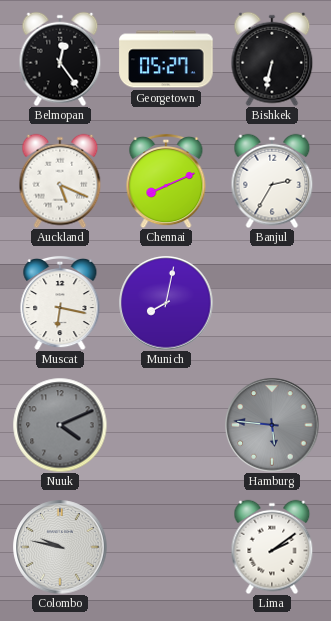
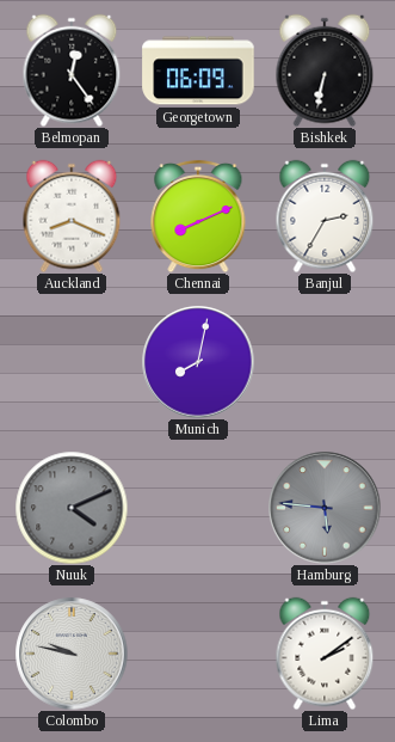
Georgetown: 05:27 -> 06:09
Auckland: 5:19 -> 8:19
Muscat: 6:17 -> none
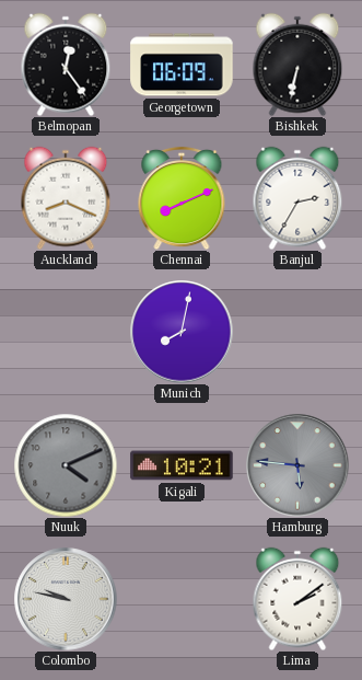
Kigali: none -> 10:21
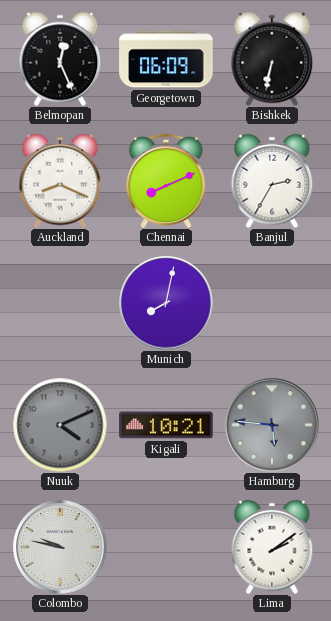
Belmopan: 12:24 -> 12:26
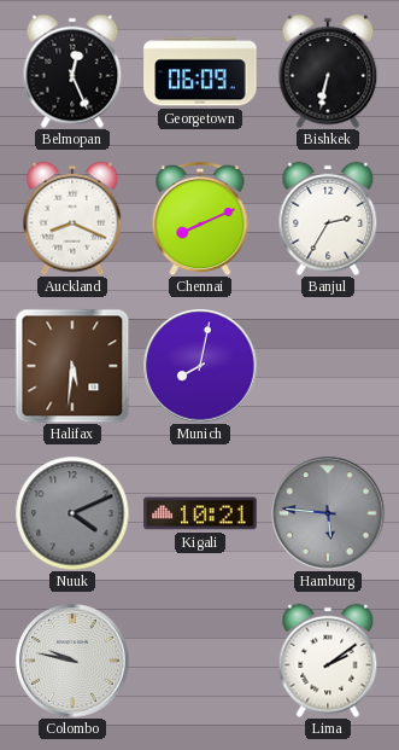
Halifax: none -> 5:31
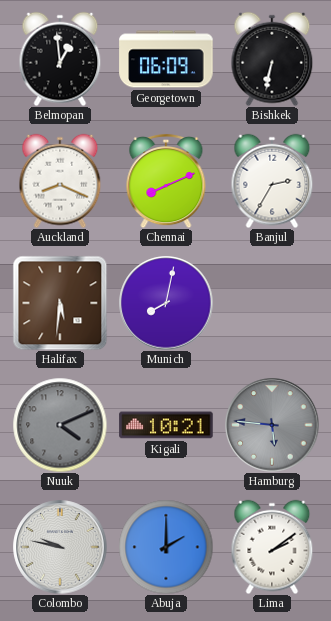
Belmopan: 12:26 -> 12:59
Abuja: none -> 2:00
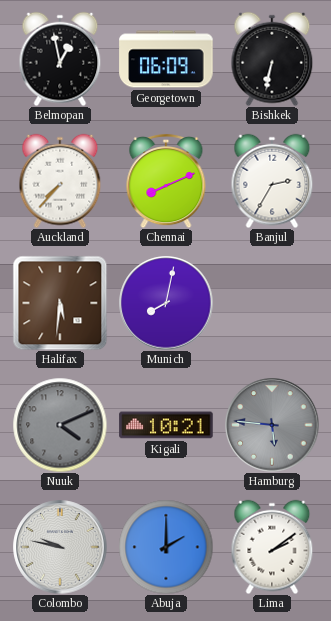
Belmopan: 12:59 -> 12:58
Auckland: 8:19 -> 7:37
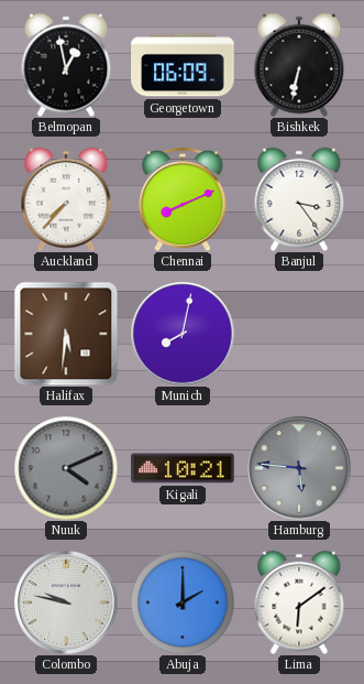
Banjul: 2:35 -> 3:24
Lima: 2:09 -> 6:09
